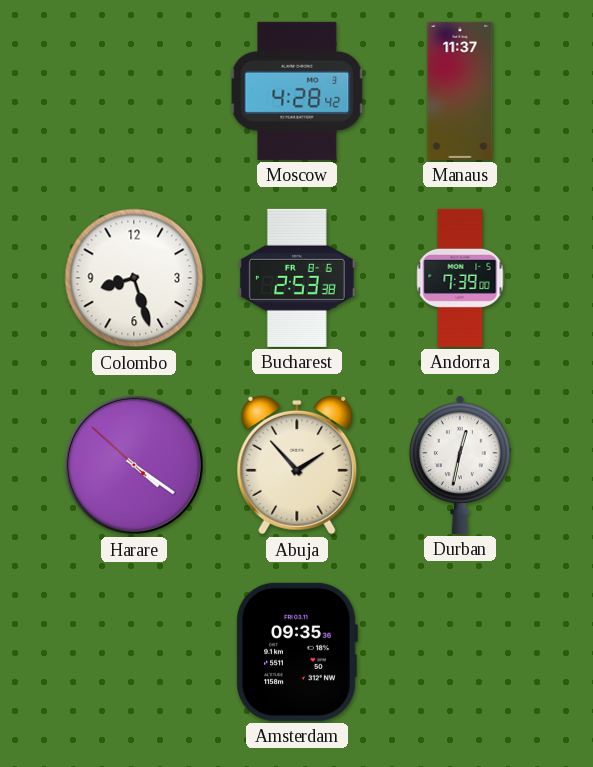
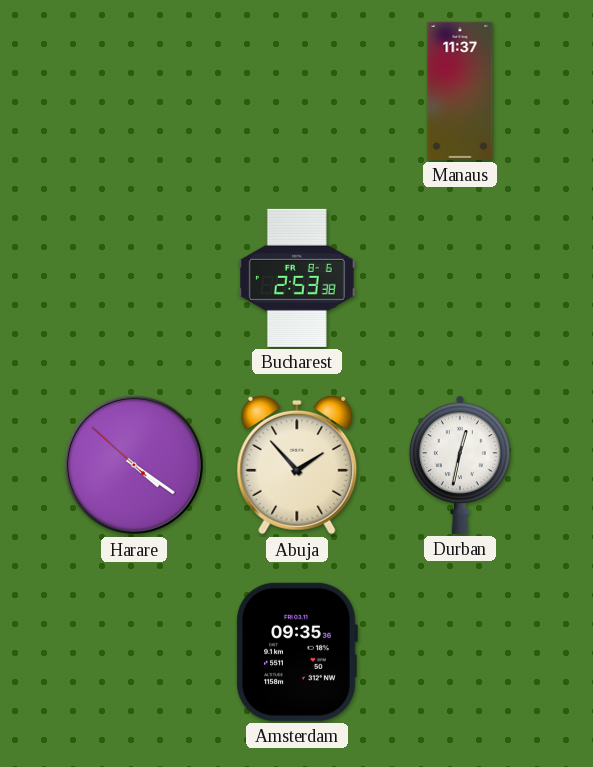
Moscow: 4:28 -> none
Colombo: 8:27 -> none
Andorra: 7:39 -> none
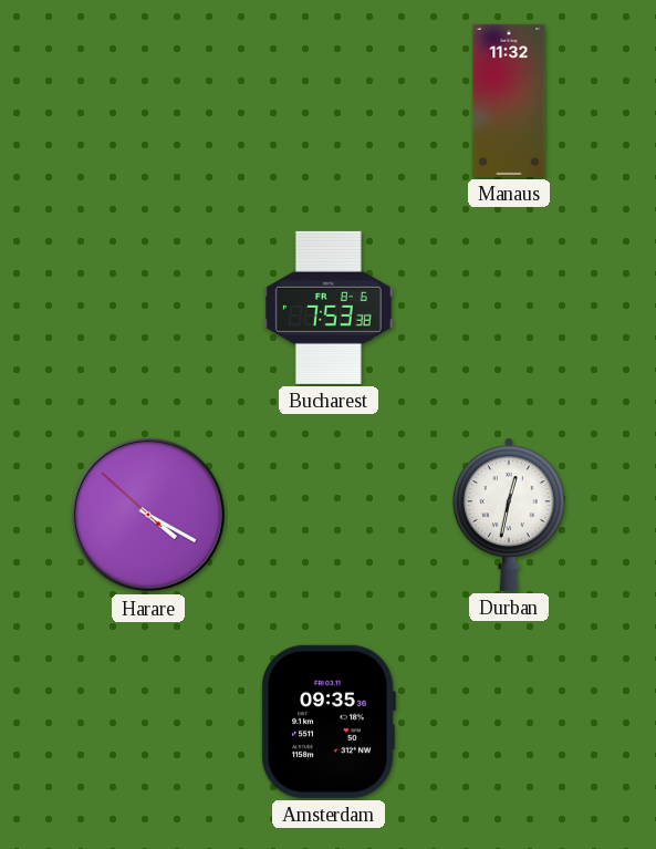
Manaus: 11:37 -> 11:32
Bucharest: 2:53 -> 7:53
Harare: 4:20 -> 4:19
Abuja: 1:53 -> none
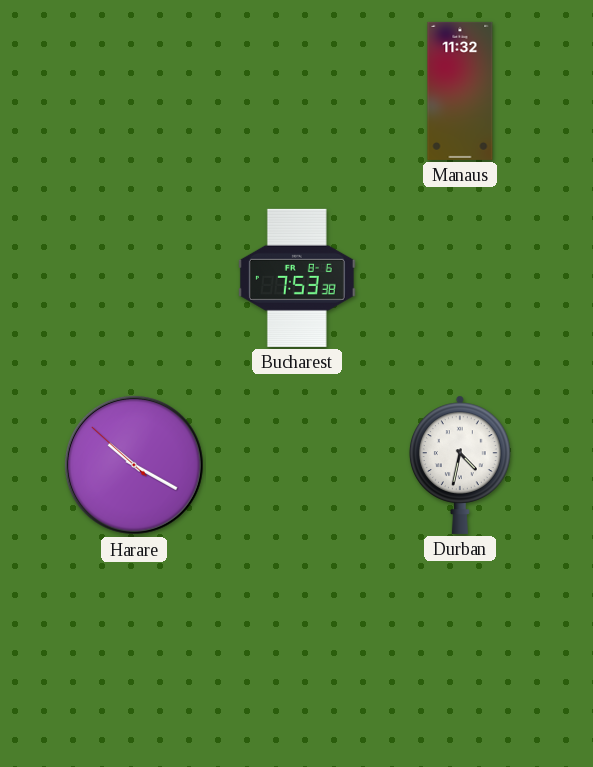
Harare: 4:19 -> 10:19
Durban: 12:32 -> 4:32
Amsterdam: 09:35 -> none
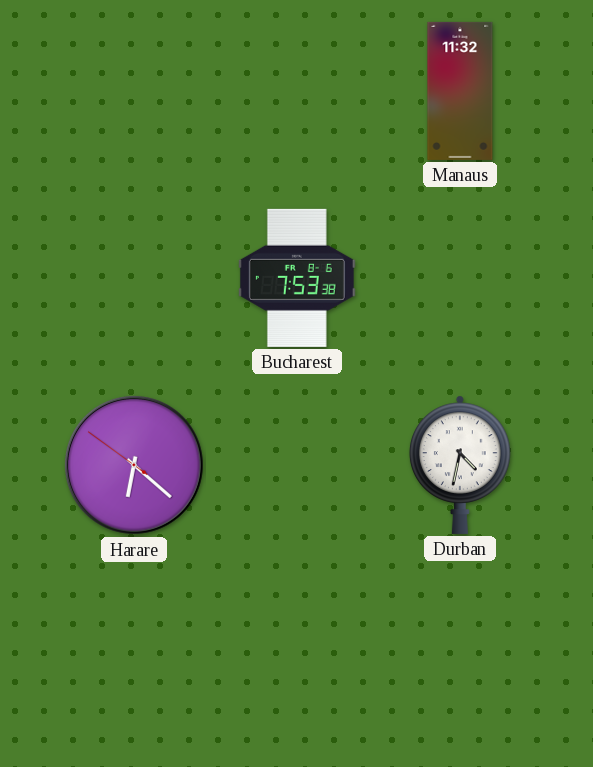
Harare: 10:19 -> 6:21
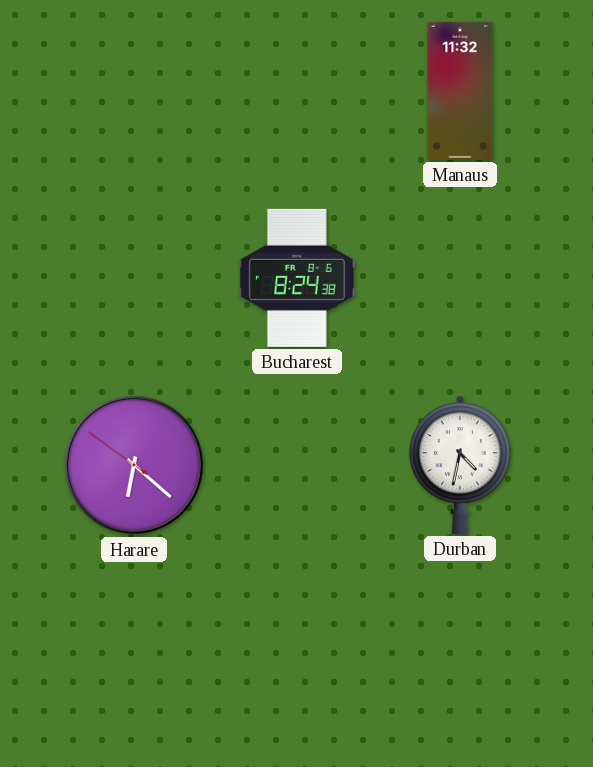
Bucharest: 7:53 -> 8:24
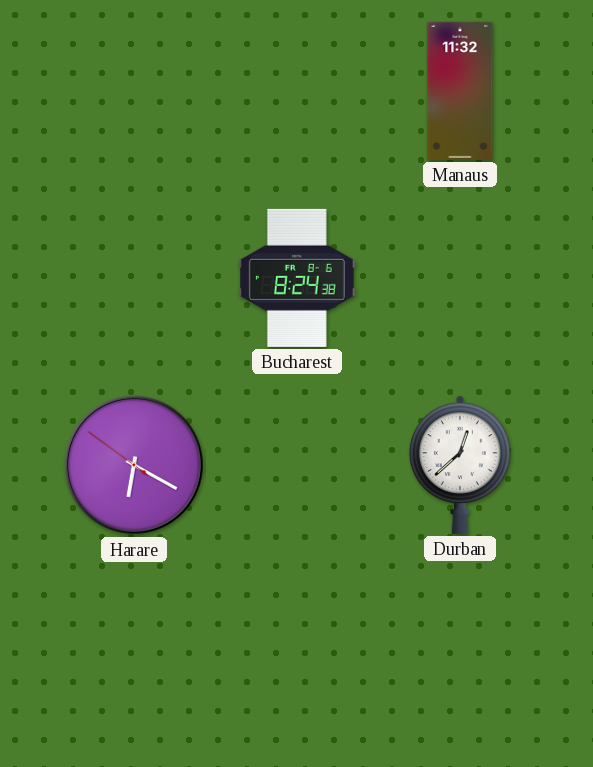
Harare: 6:21 -> 6:19
Durban: 4:32 -> 12:38
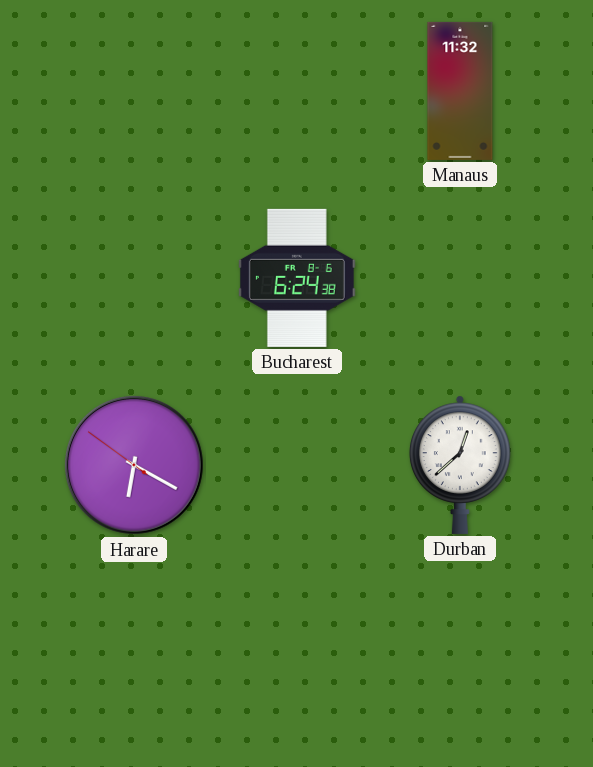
Bucharest: 8:24 -> 6:24
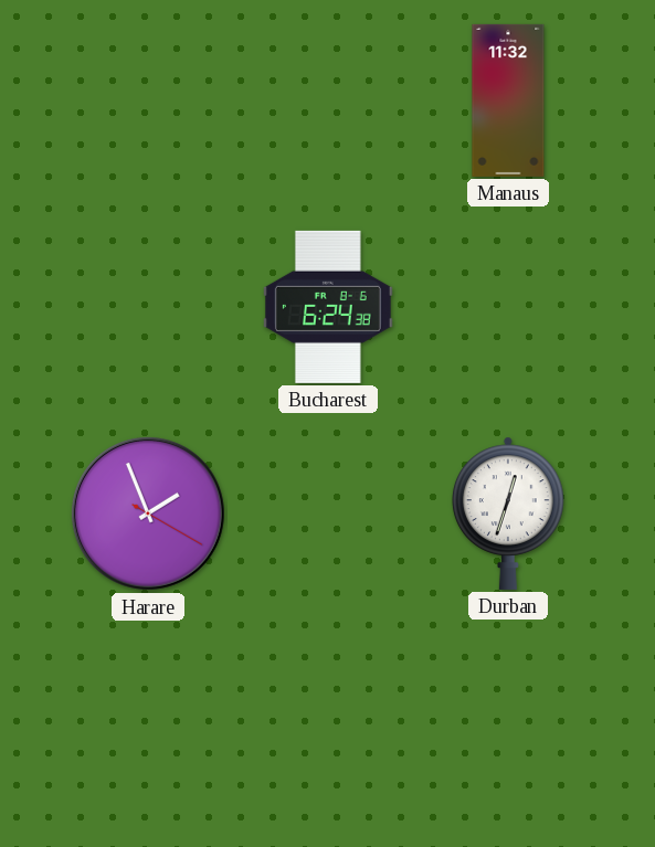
Harare: 6:19 -> 1:56
Durban: 12:38 -> 12:33
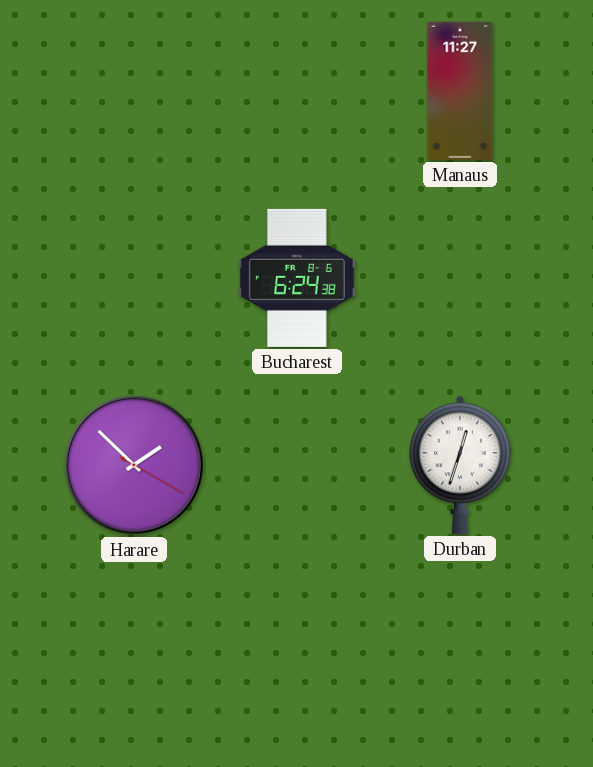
Manaus: 11:32 -> 11:27
Harare: 1:56 -> 1:52
